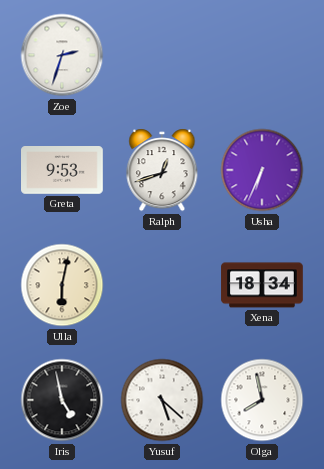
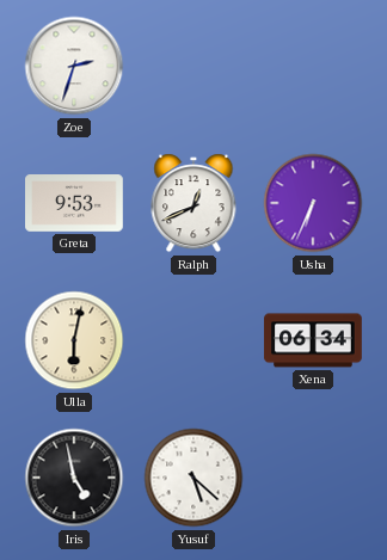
Ralph: 12:42 -> 12:41
Xena: 18:34 -> 06:34
Olga: 7:58 -> none
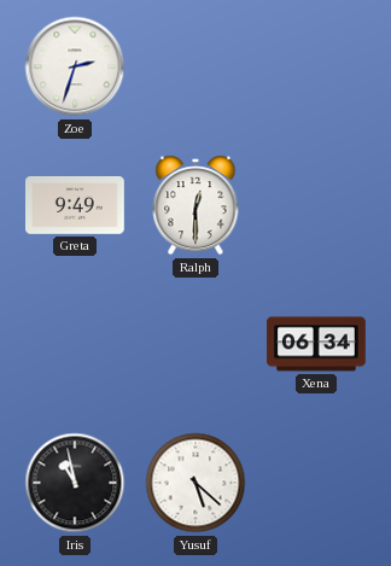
Greta: 9:53 -> 9:49
Ralph: 12:41 -> 12:30
Usha: 6:34 -> none
Ulla: 6:02 -> none
Iris: 4:58 -> 10:58
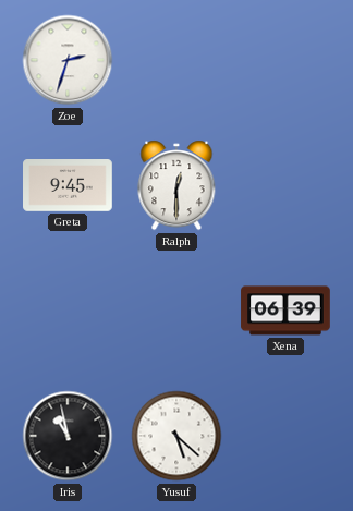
Greta: 9:49 -> 9:45
Xena: 06:34 -> 06:39
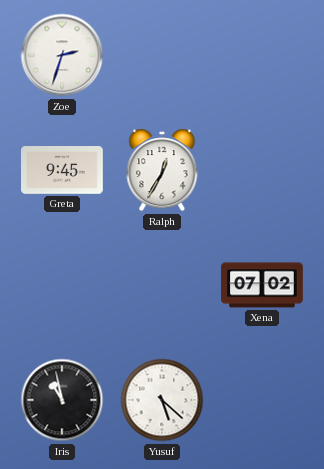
Ralph: 12:30 -> 12:35
Xena: 06:39 -> 07:02
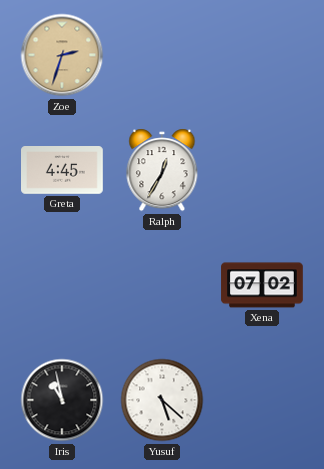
Zoe dial: white -> champagne
Greta: 9:45 -> 4:45
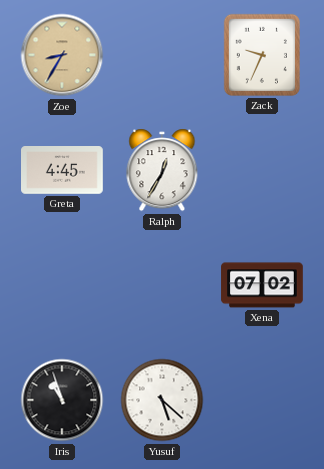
Zoe: 2:33 -> 8:35
Zack: none -> 9:34
Iris: 10:58 -> 10:57
